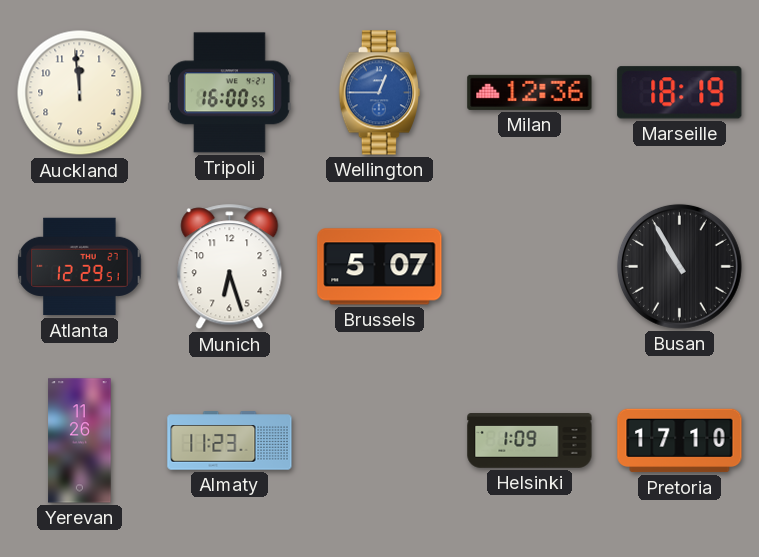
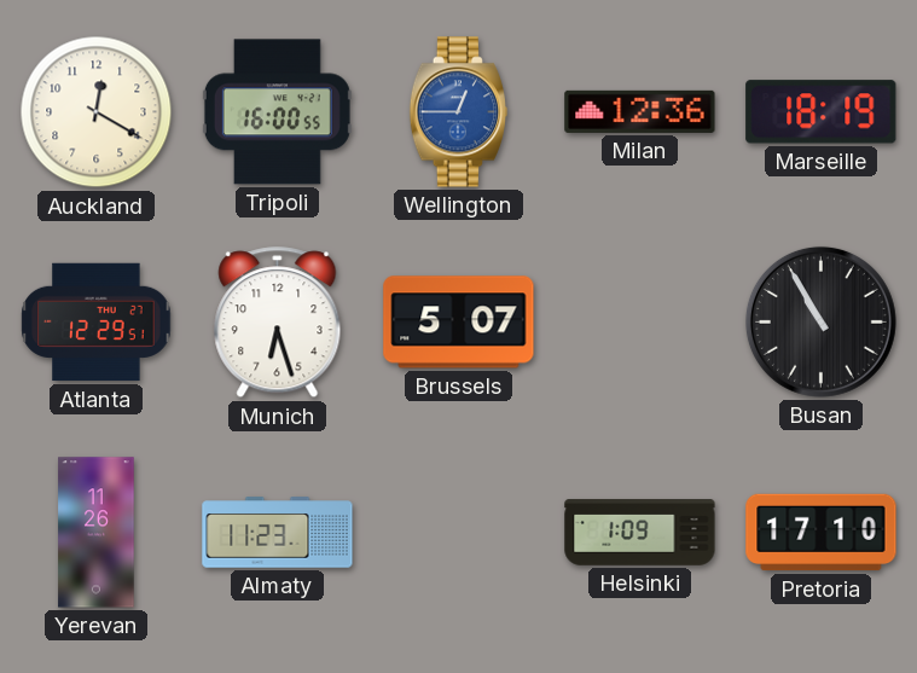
Auckland: 11:59 -> 12:20
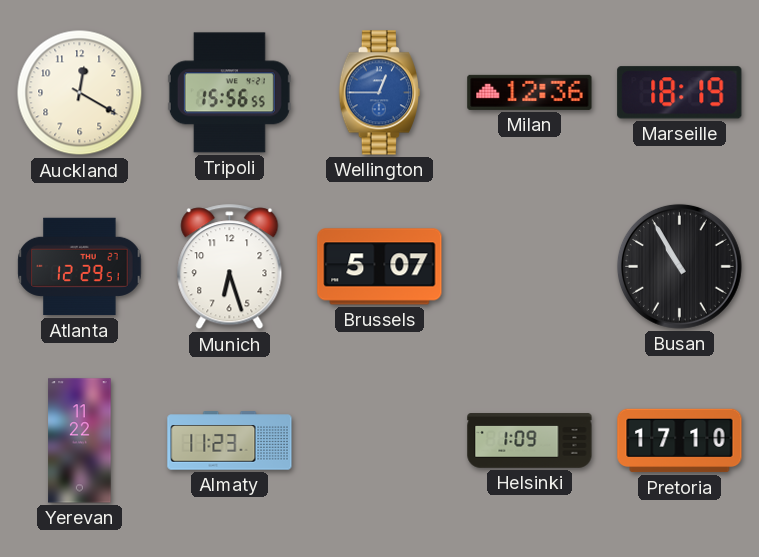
Tripoli: 16:00 -> 15:56
Yerevan: 11:26 -> 11:22
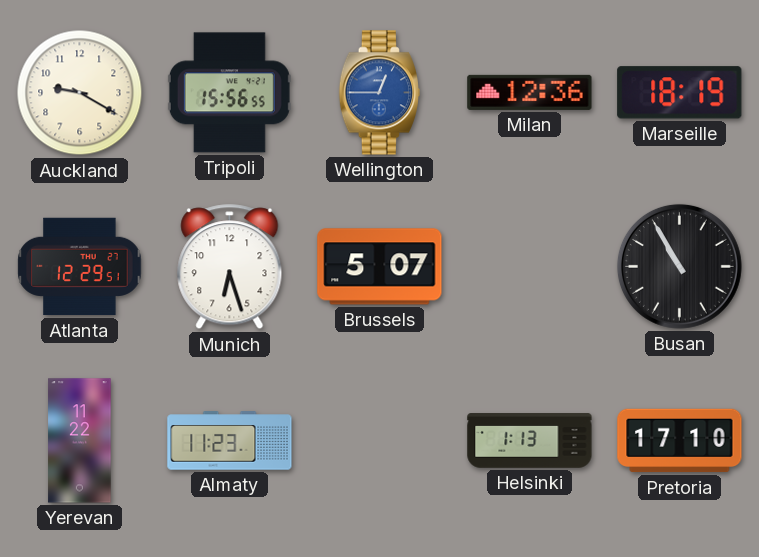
Auckland: 12:20 -> 9:20
Helsinki: 1:09 -> 1:13
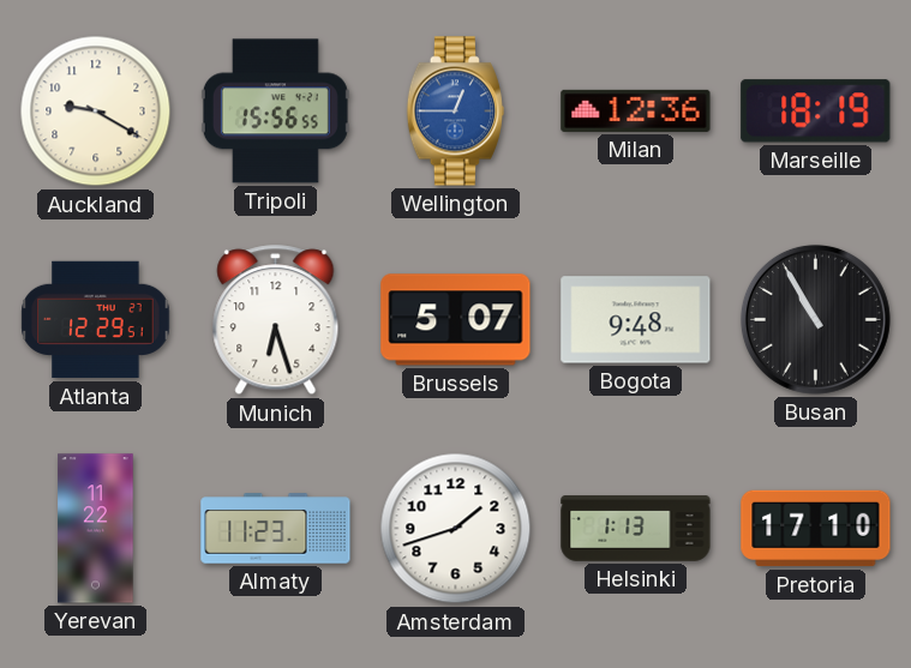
Bogota: none -> 9:48
Amsterdam: none -> 1:42
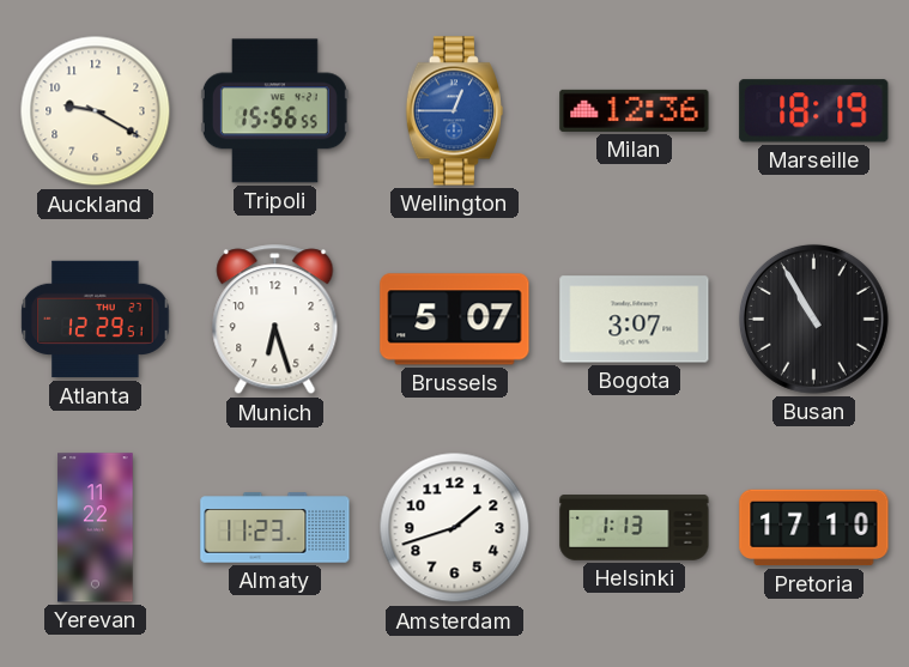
Bogota: 9:48 -> 3:07
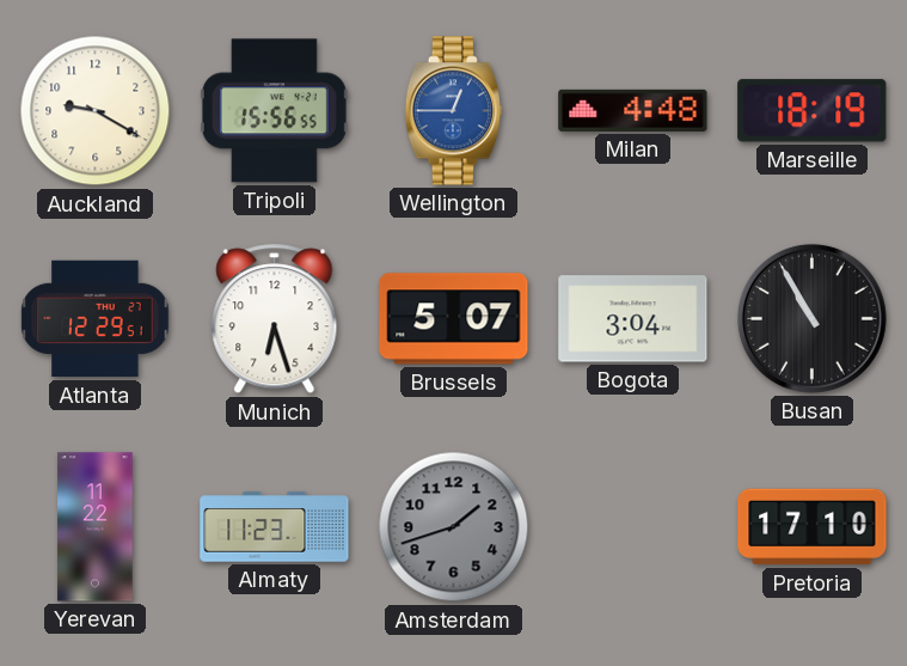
Milan: 12:36 -> 4:48
Bogota: 3:07 -> 3:04
Amsterdam dial: white -> grey
Helsinki: 1:13 -> none
